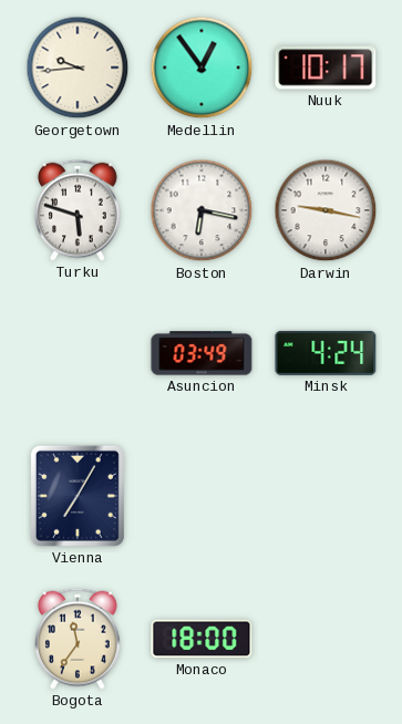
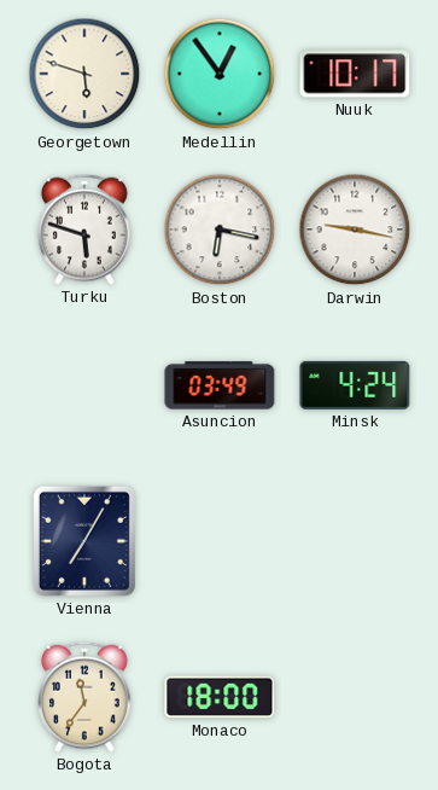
Georgetown: 9:44 -> 5:48
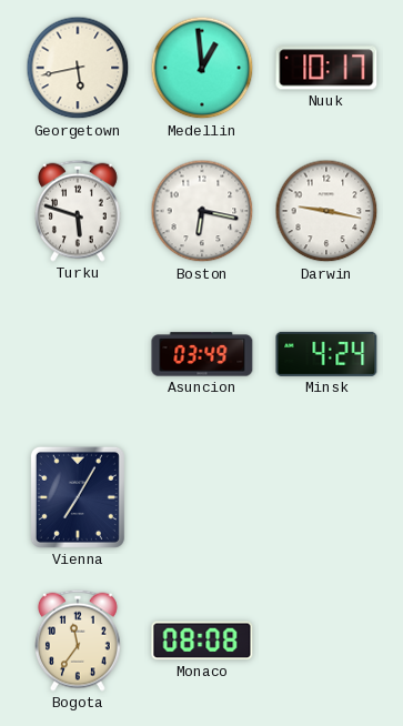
Georgetown: 5:48 -> 5:43
Medellin: 12:54 -> 12:59
Monaco: 18:00 -> 08:08
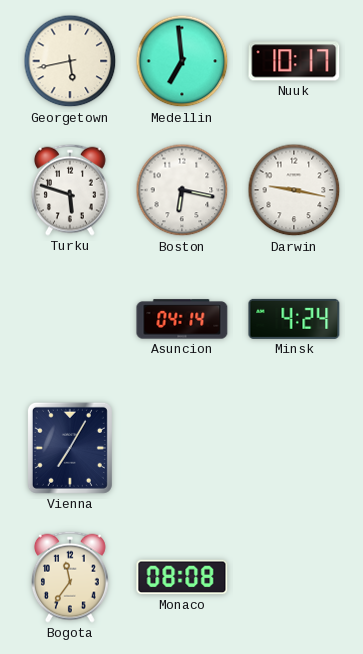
Medellin: 12:59 -> 6:59
Asuncion: 03:49 -> 04:14
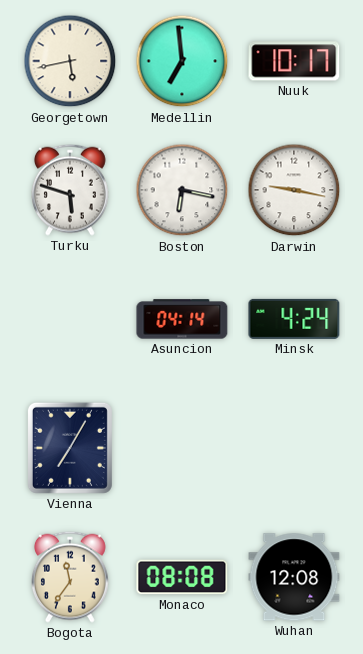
Wuhan: none -> 12:08
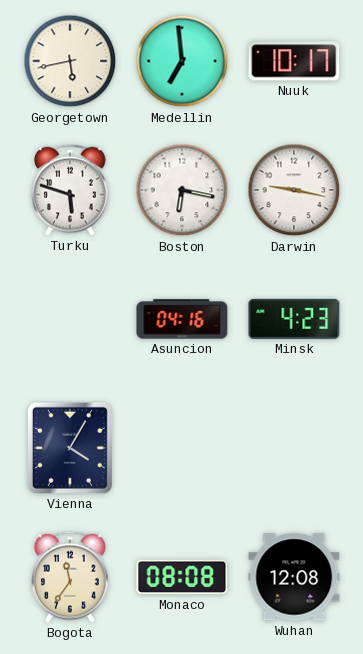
Asuncion: 04:14 -> 04:16
Minsk: 4:24 -> 4:23
Vienna: 7:05 -> 4:05
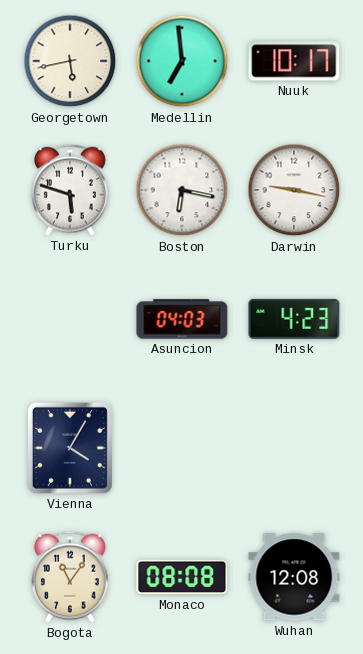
Asuncion: 04:16 -> 04:03
Bogota: 11:36 -> 11:06
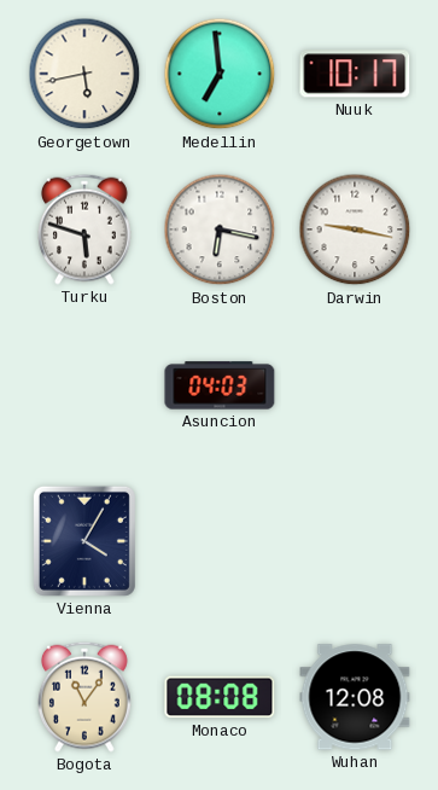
Minsk: 4:23 -> none
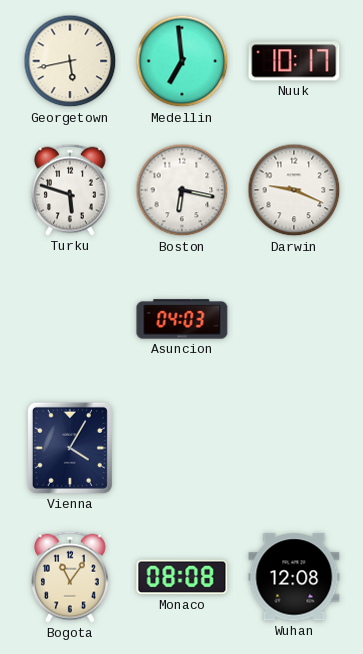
Darwin: 9:17 -> 9:19
